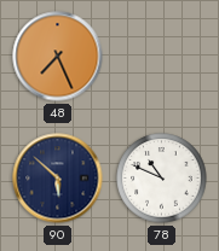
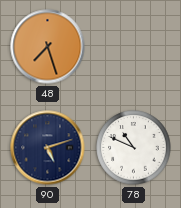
48: 7:26 -> 7:27
90: 5:52 -> 5:12
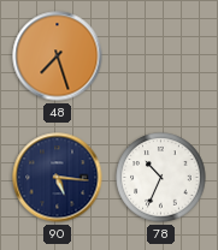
90: 5:12 -> 5:16
78: 10:49 -> 10:34
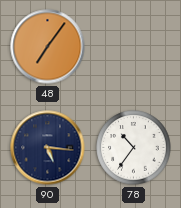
48: 7:27 -> 7:06
78: 10:34 -> 10:36
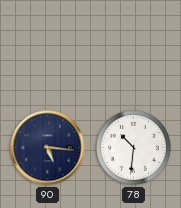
48: 7:06 -> none
78: 10:36 -> 10:31
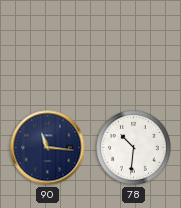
90: 5:16 -> 11:16
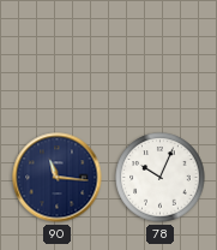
78: 10:31 -> 10:04
